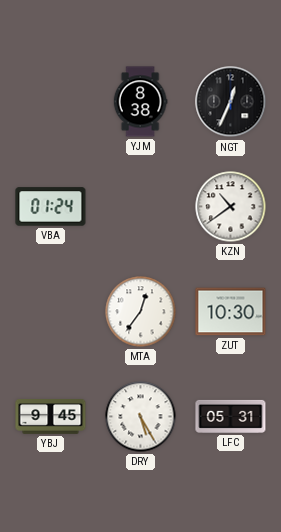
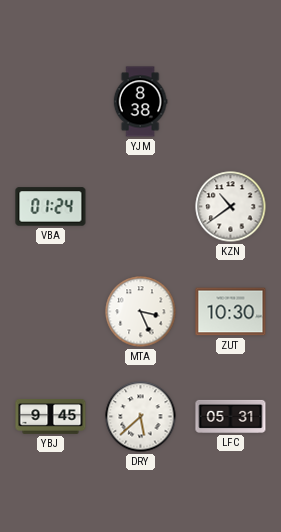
NGT: 12:34 -> none
MTA: 12:36 -> 3:26
DRY: 5:25 -> 5:38
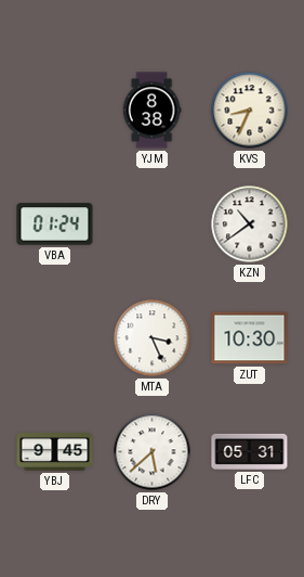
KVS: none -> 8:34
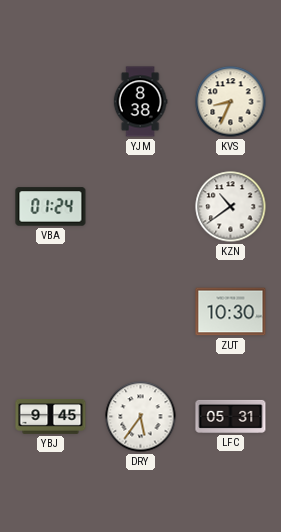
MTA: 3:26 -> none
DRY: 5:38 -> 5:36
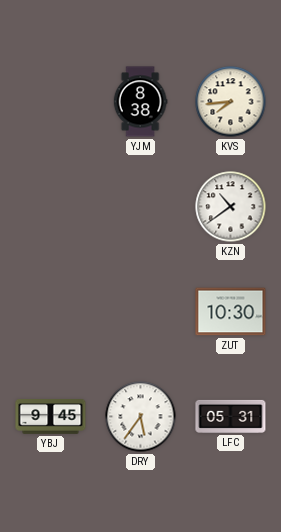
KVS: 8:34 -> 7:44
VBA: 01:24 -> none
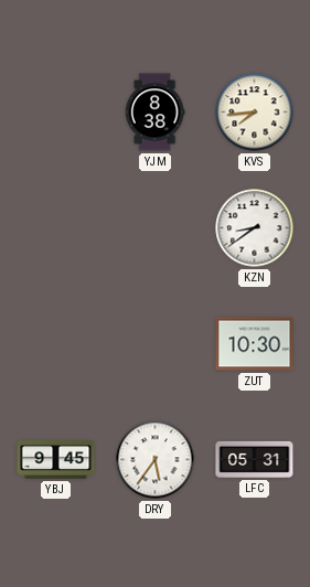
KZN: 10:39 -> 8:39
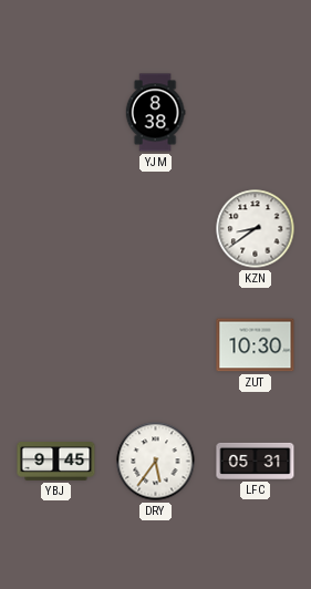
KVS: 7:44 -> none
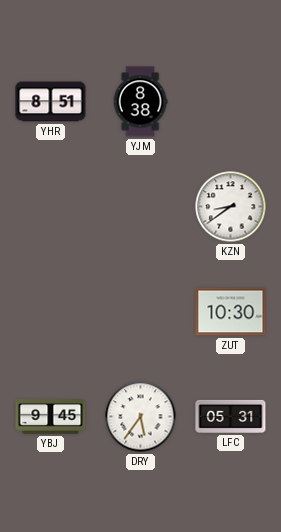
YHR: none -> 8:51
